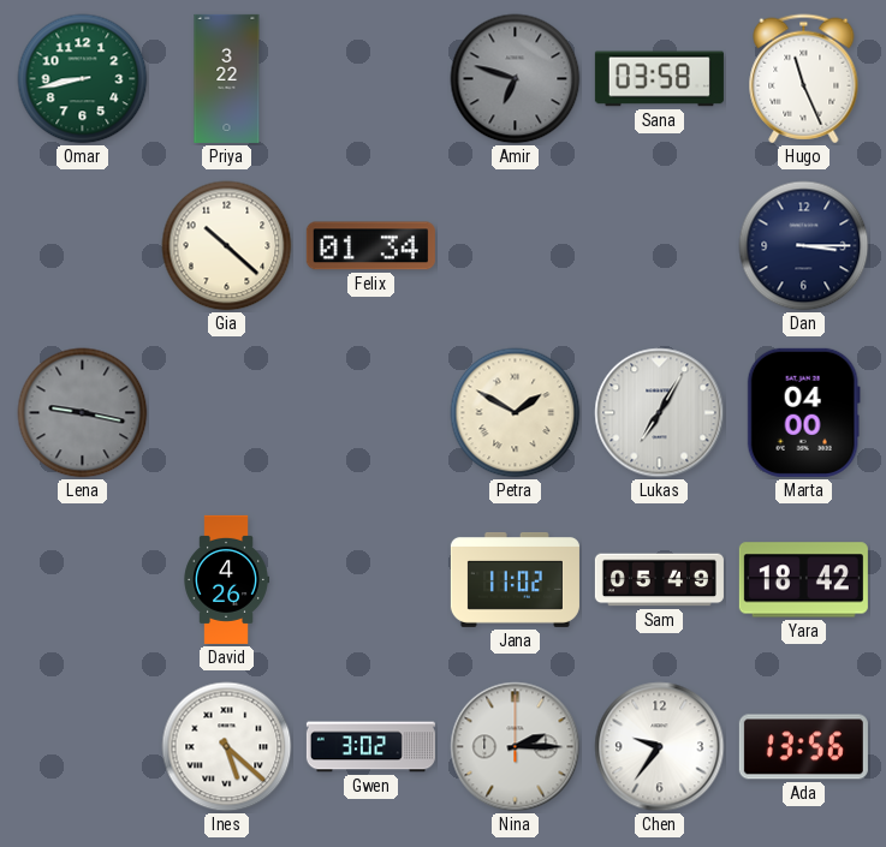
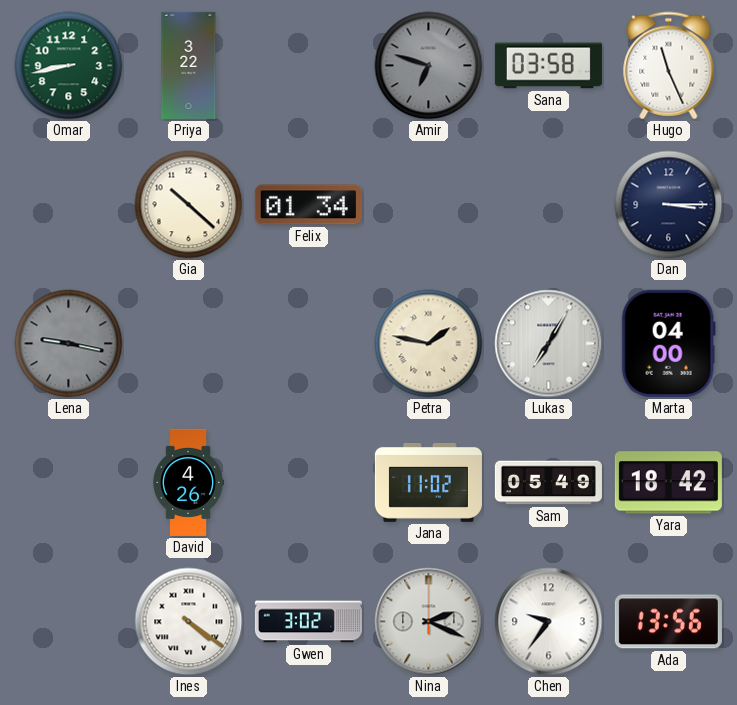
Petra: 1:50 -> 1:47
Ines: 5:22 -> 4:21
Nina: 2:15 -> 2:19
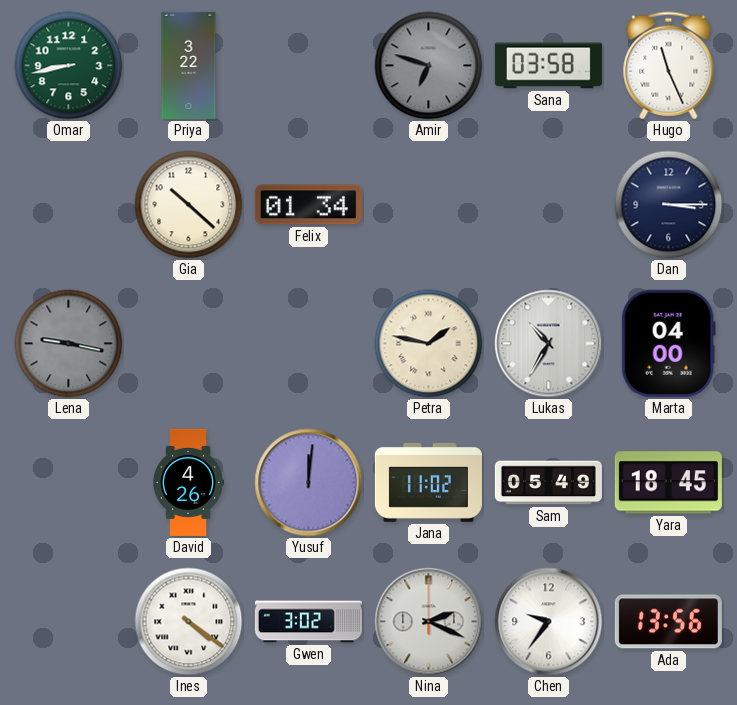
Lukas: 7:05 -> 10:35
Yusuf: none -> 12:01
Yara: 18:42 -> 18:45
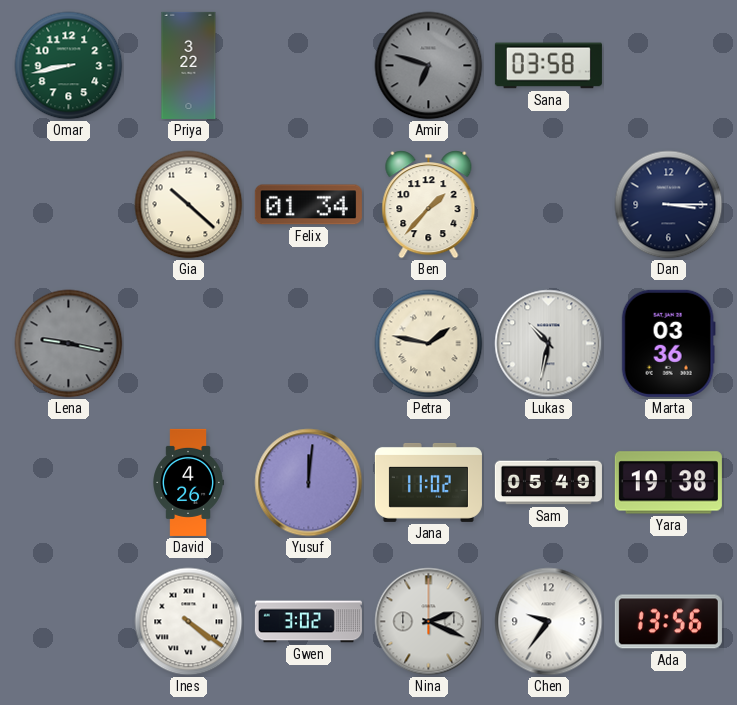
Hugo: 11:26 -> none
Ben: none -> 1:37
Lukas: 10:35 -> 10:32
Marta: 04:00 -> 03:36
Yara: 18:45 -> 19:38
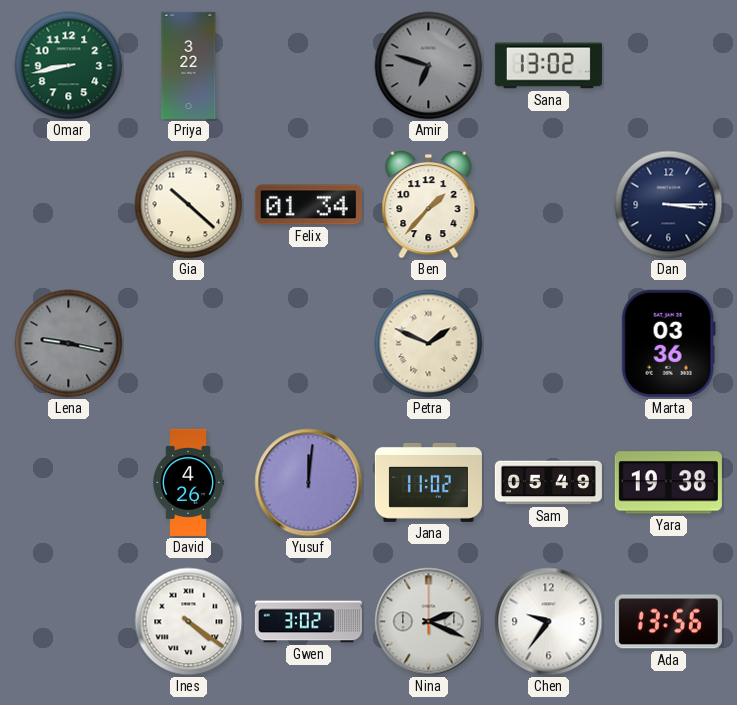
Sana: 03:58 -> 13:02
Petra: 1:47 -> 1:49
Lukas: 10:32 -> none
